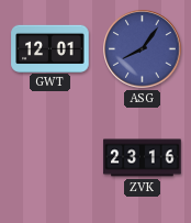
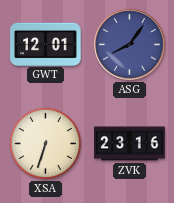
XSA: none -> 6:33
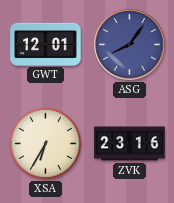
XSA: 6:33 -> 6:35
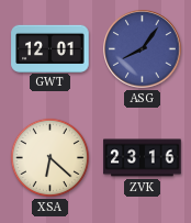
XSA: 6:35 -> 6:22
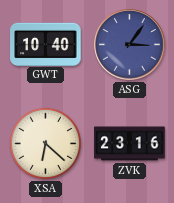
GWT: 12:01 -> 10:40
ASG: 8:06 -> 3:06
